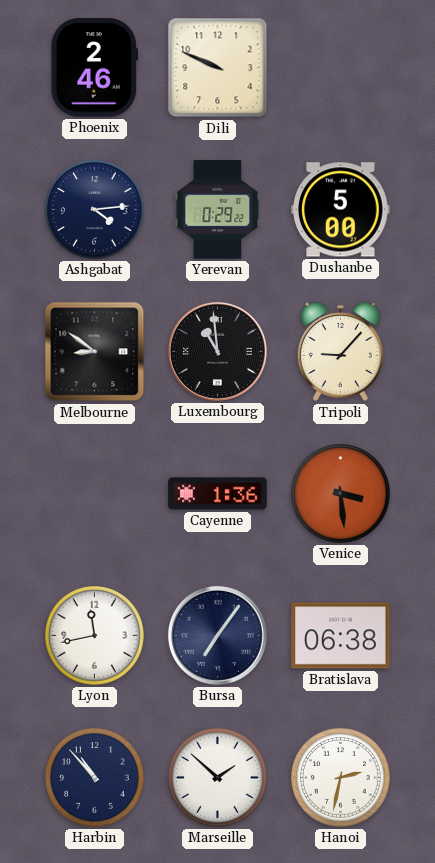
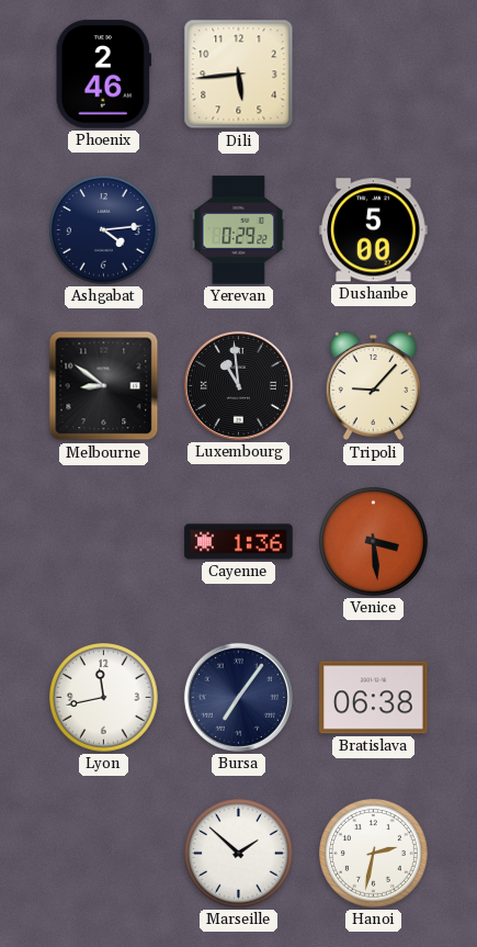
Dili: 9:49 -> 5:44
Harbin: 10:53 -> none
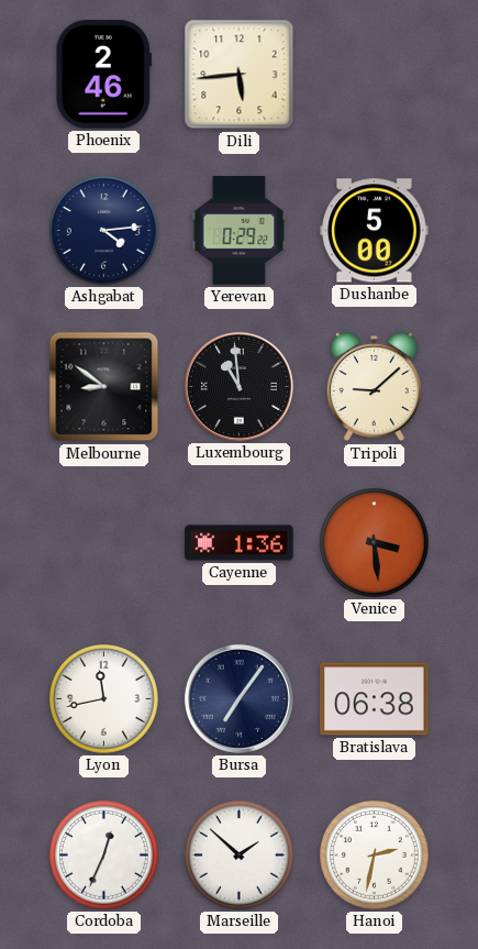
Tripoli: 9:07 -> 9:08
Cordoba: none -> 12:34
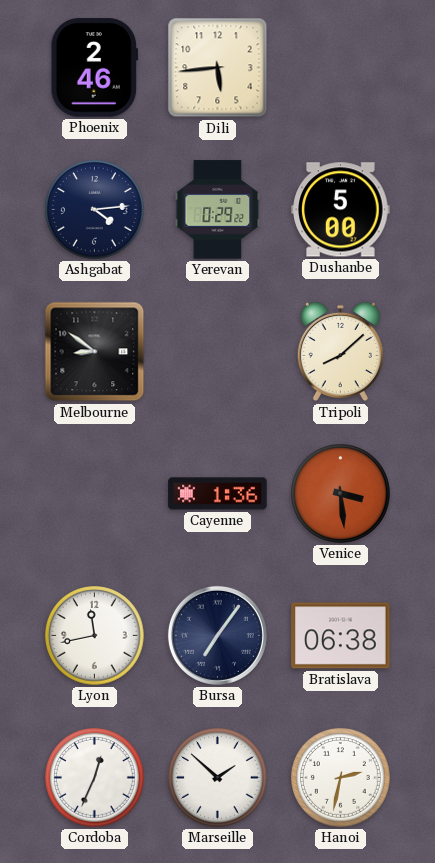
Luxembourg: 10:59 -> none
Tripoli: 9:08 -> 8:08
